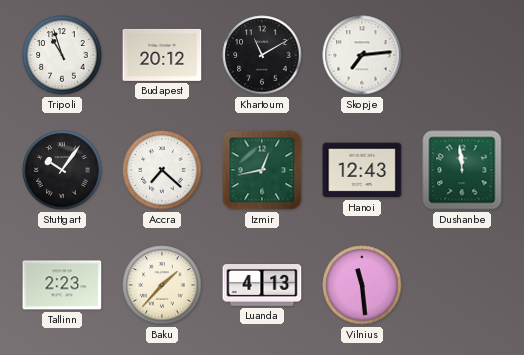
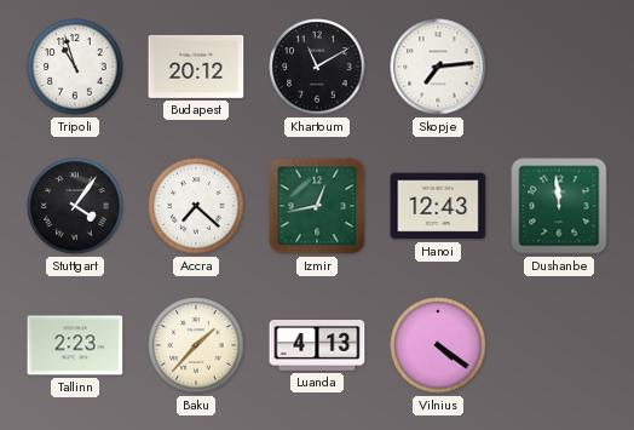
Stuttgart: 10:06 -> 4:06
Vilnius: 11:29 -> 4:21
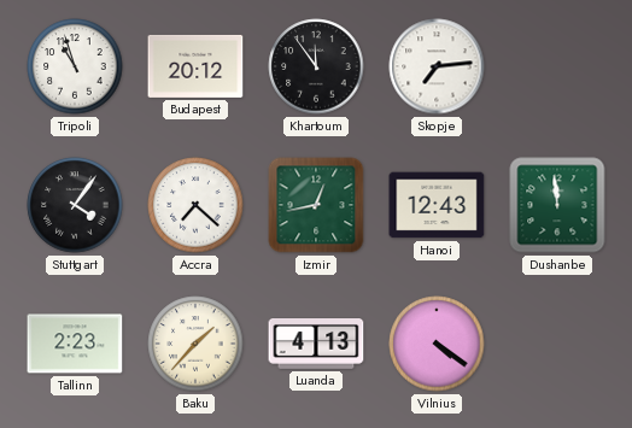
Khartoum: 11:10 -> 11:54
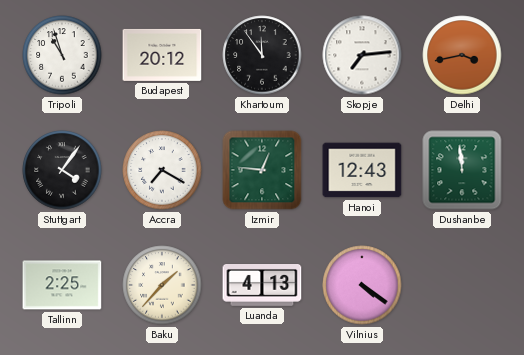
Delhi: none -> 3:43
Accra: 7:22 -> 7:20
Izmir: 12:43 -> 12:46
Tallinn: 2:23 -> 2:25
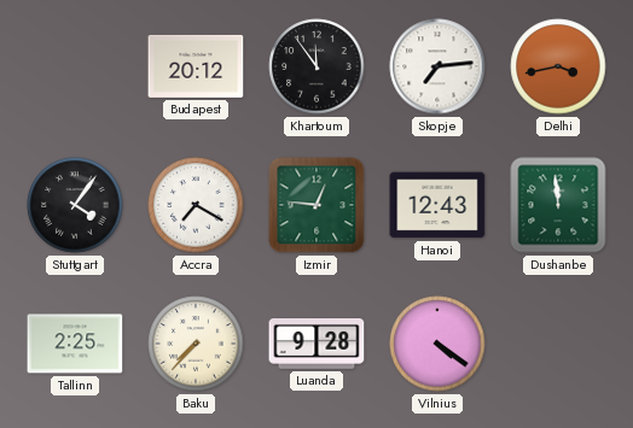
Tripoli: 10:57 -> none
Baku: 1:37 -> 7:37
Luanda: 4:13 -> 9:28
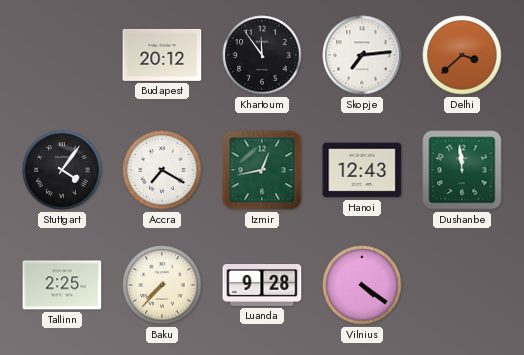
Delhi: 3:43 -> 3:38
Izmir: 12:46 -> 12:43
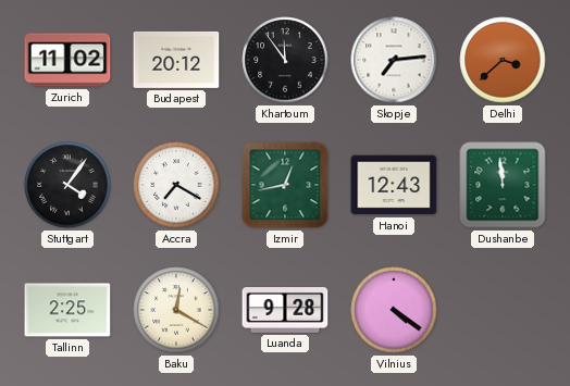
Zurich: none -> 11:02
Baku: 7:37 -> 12:20
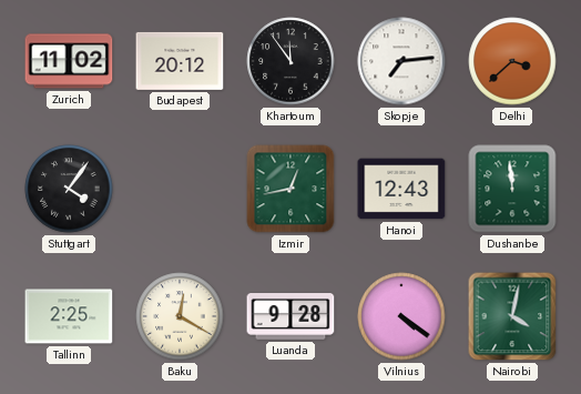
Accra: 7:20 -> none
Nairobi: none -> 4:02
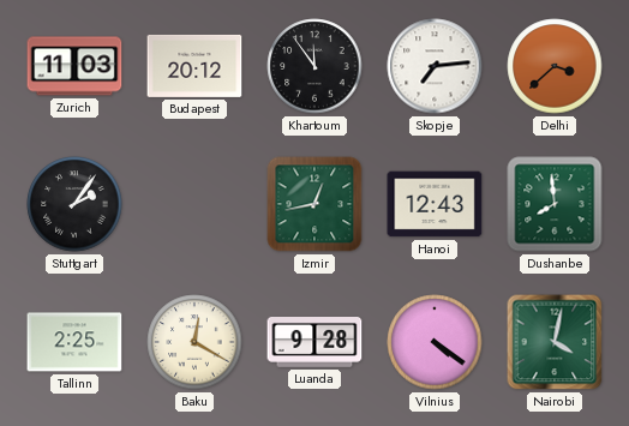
Zurich: 11:02 -> 11:03
Stuttgart: 4:06 -> 2:06
Dushanbe: 11:59 -> 7:59
